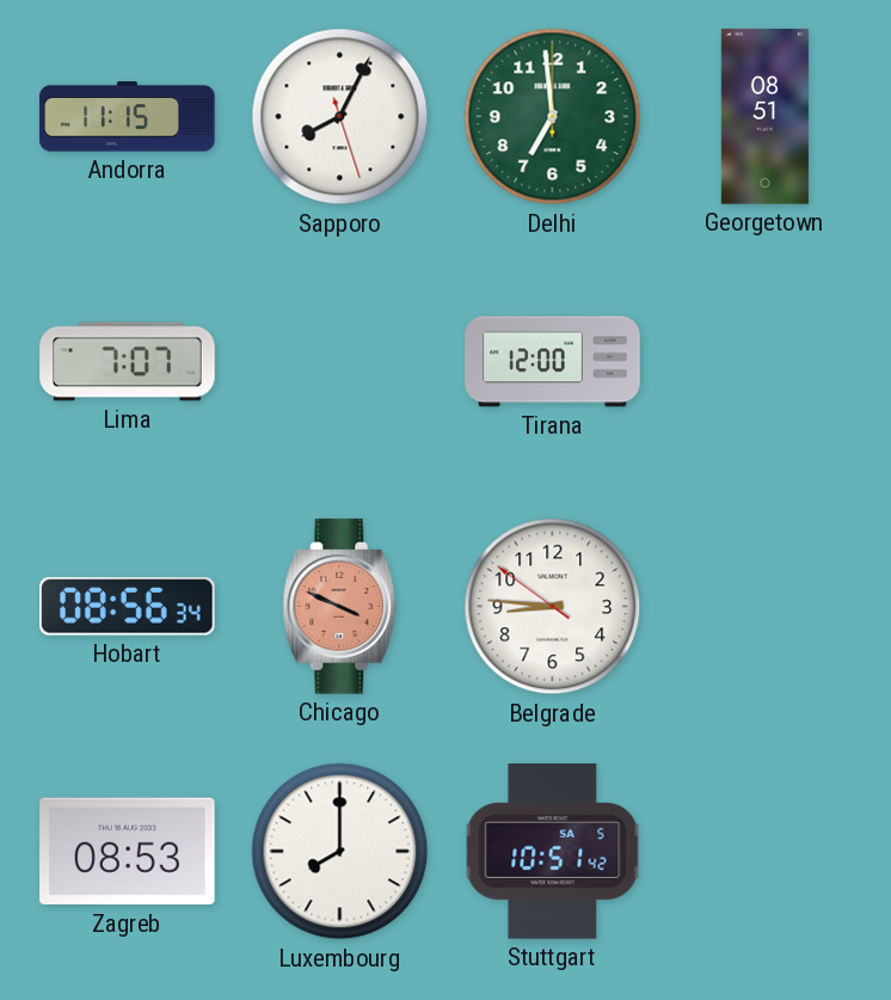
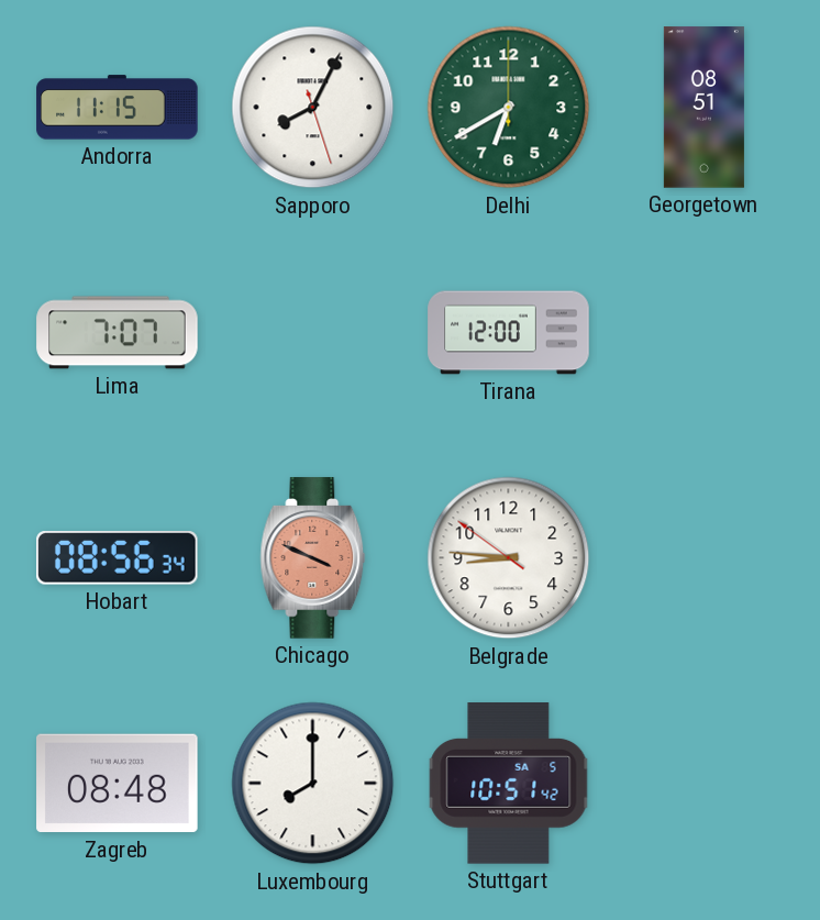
Delhi: 6:59 -> 6:40
Zagreb: 08:53 -> 08:48
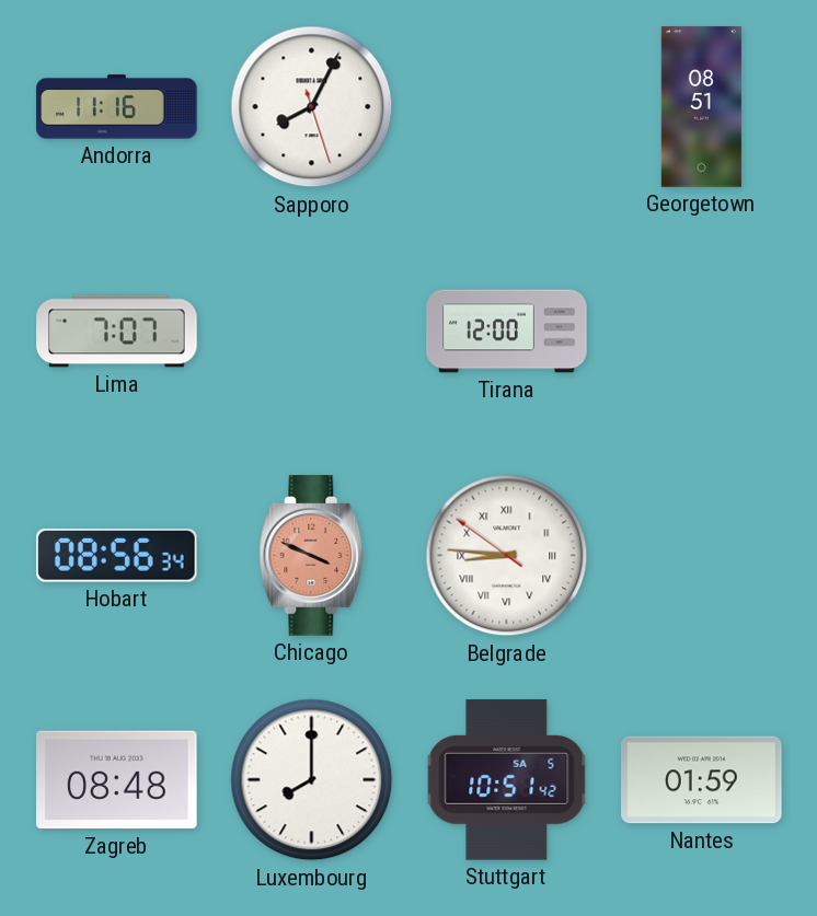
Andorra: 11:15 -> 11:16
Delhi: 6:40 -> none
Belgrade numerals: Arabic -> Roman
Nantes: none -> 01:59
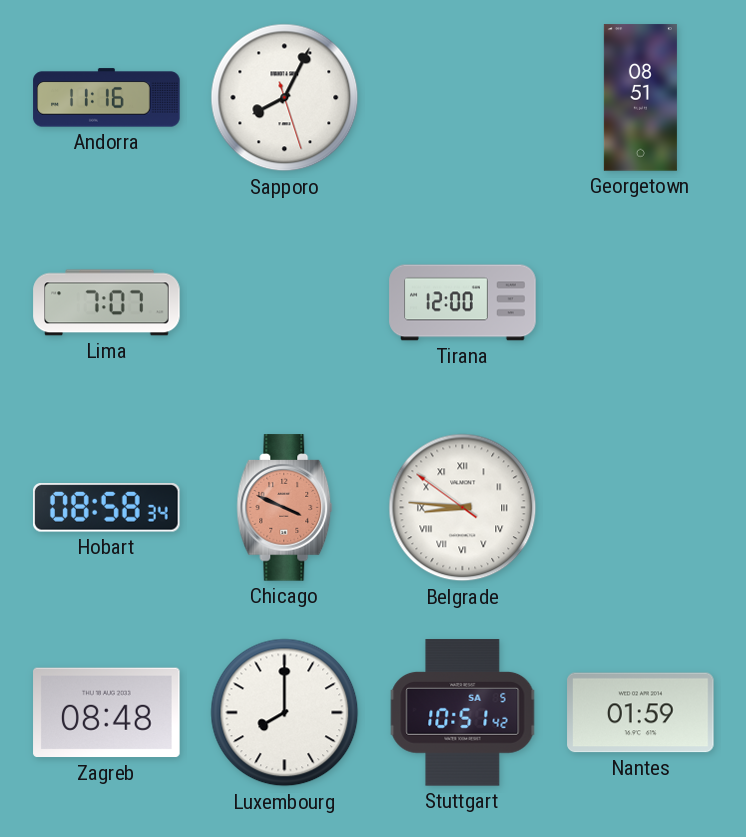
Hobart: 08:56 -> 08:58
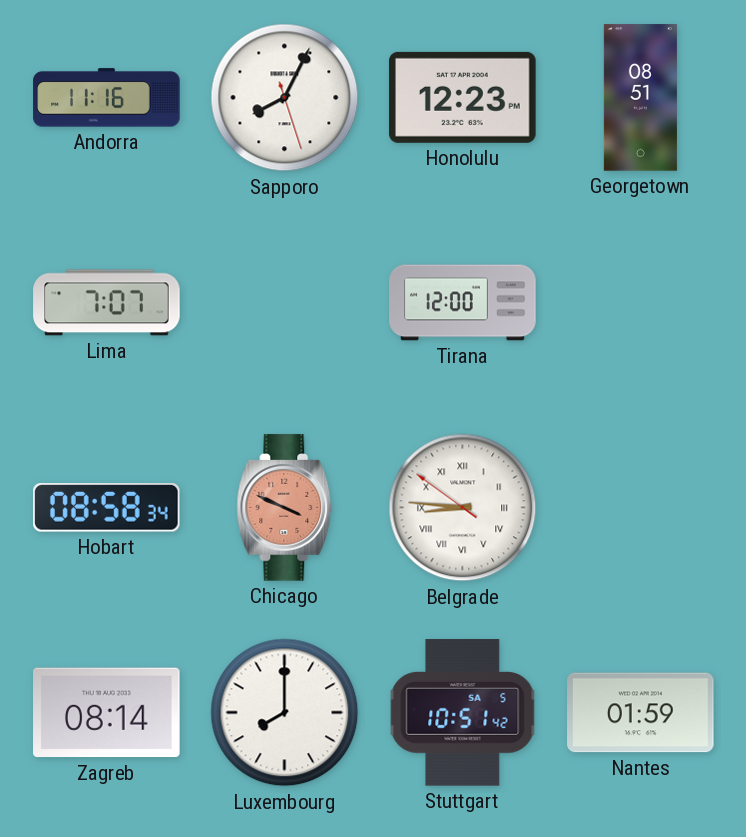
Honolulu: none -> 12:23
Zagreb: 08:48 -> 08:14
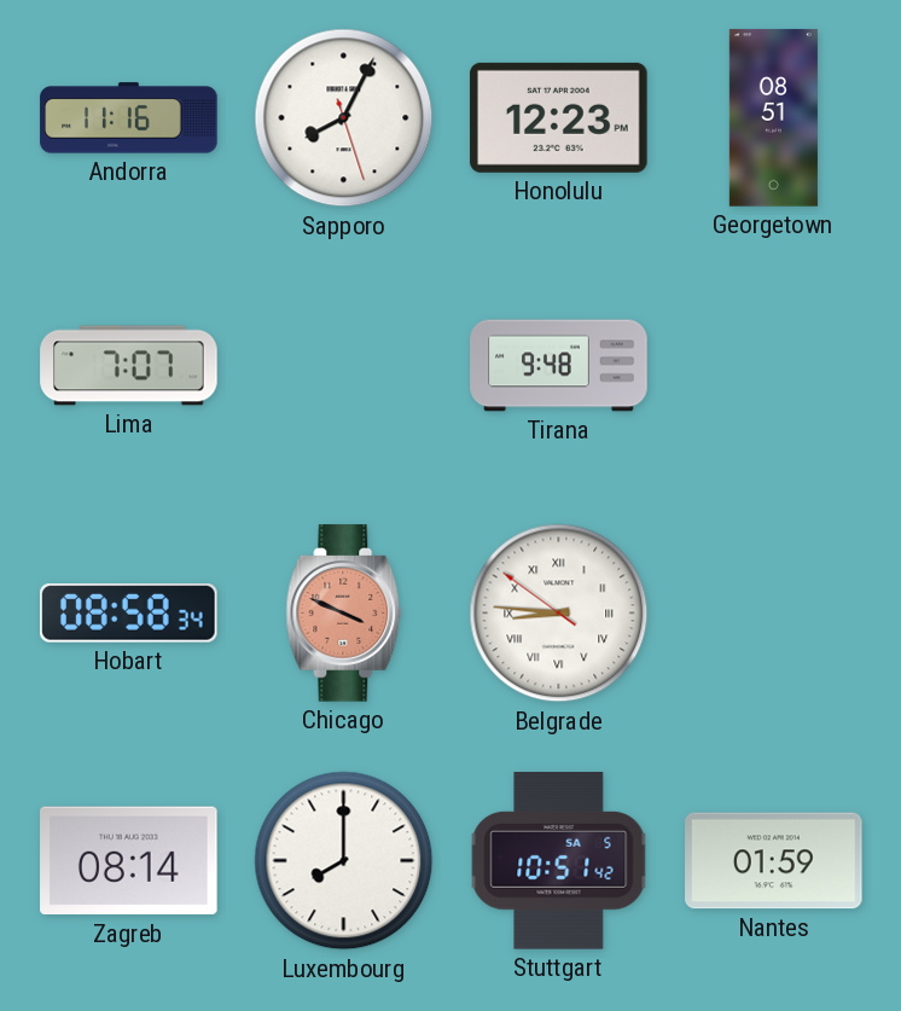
Tirana: 12:00 -> 9:48
